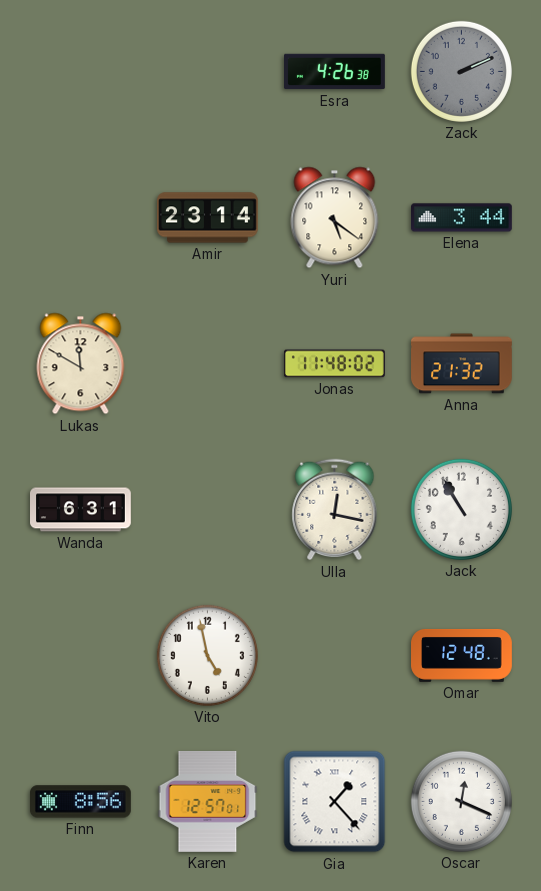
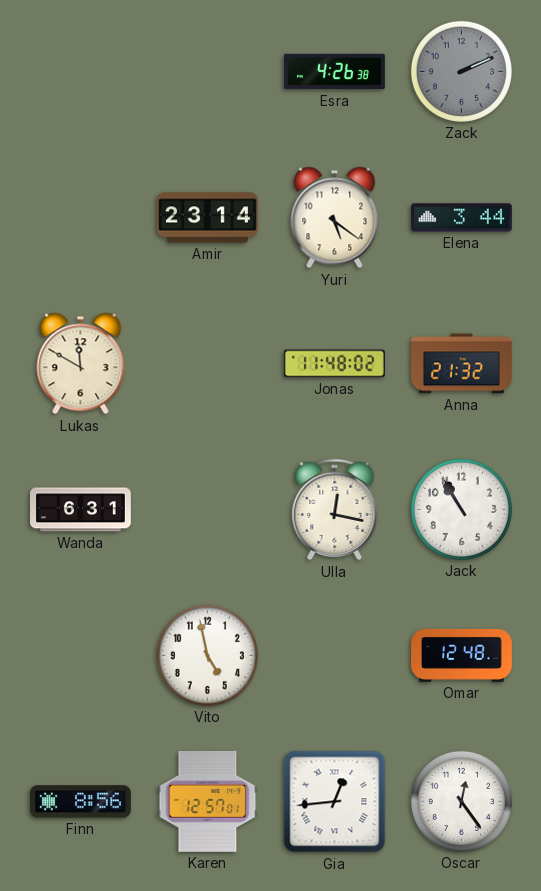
Gia: 1:23 -> 12:44
Oscar: 12:19 -> 12:24
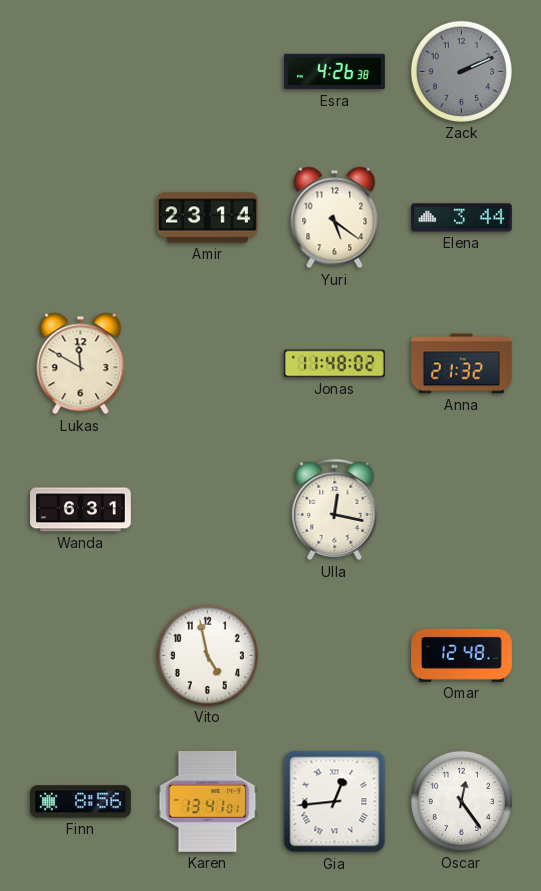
Jack: 10:55 -> none
Karen: 12:57 -> 13:41
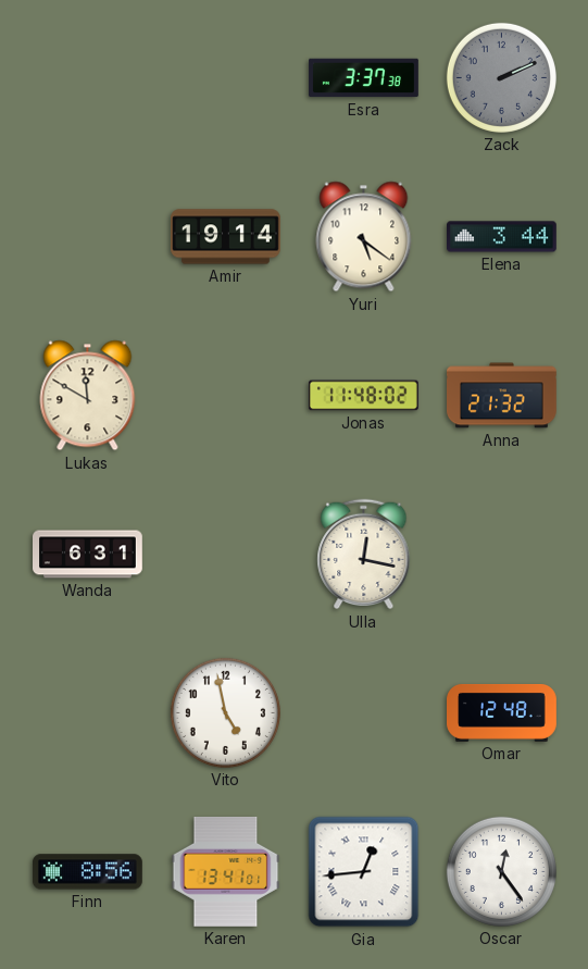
Esra: 4:26 -> 3:37
Amir: 23:14 -> 19:14
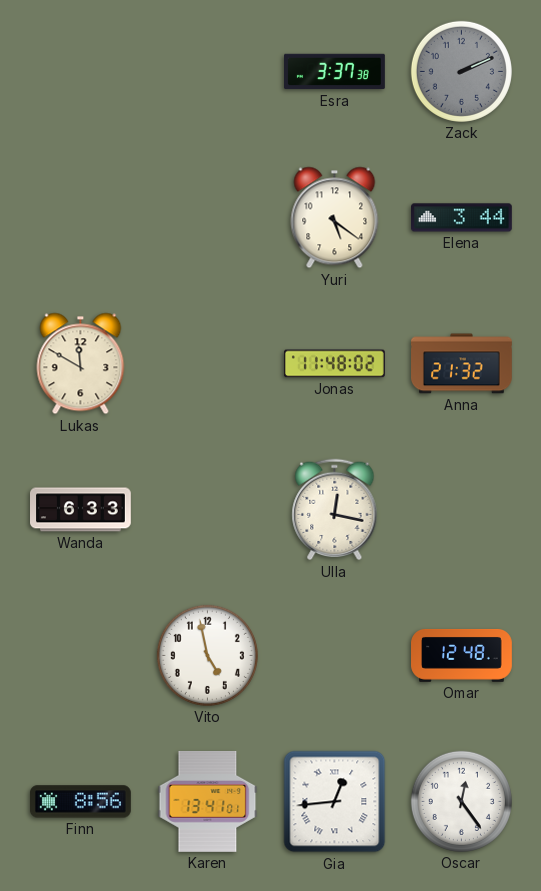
Amir: 19:14 -> none
Wanda: 6:31 -> 6:33
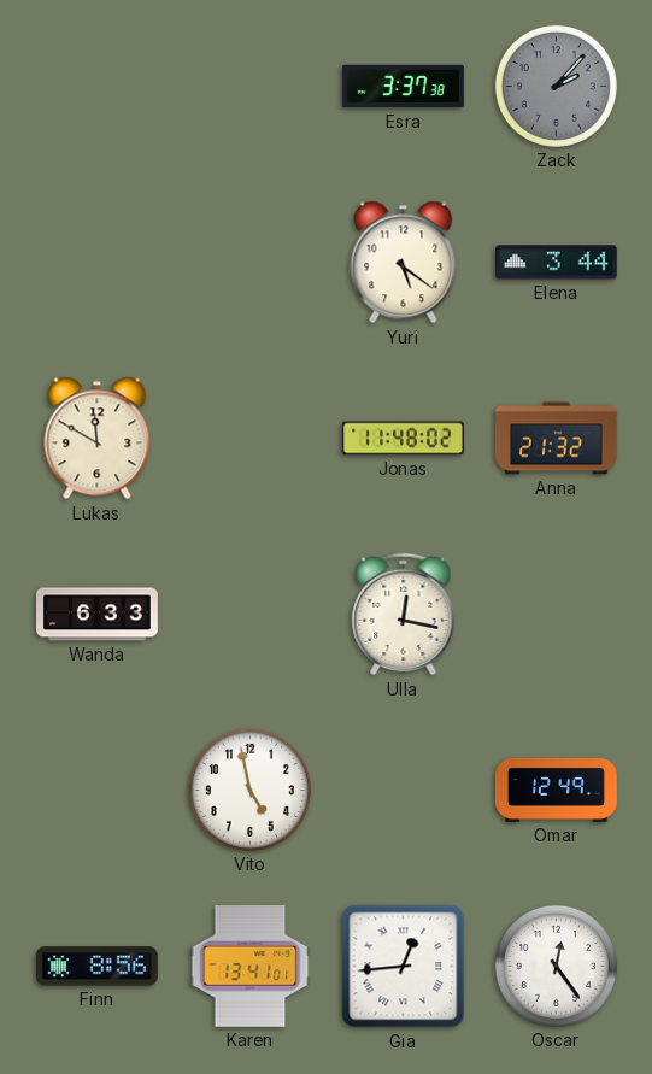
Zack: 2:11 -> 2:07
Omar: 12:48 -> 12:49
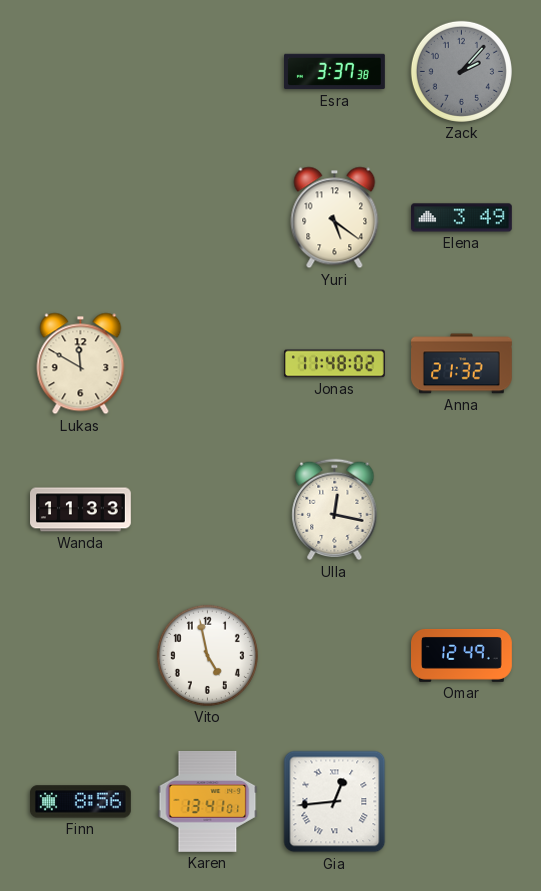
Elena: 3:44 -> 3:49
Wanda: 6:33 -> 11:33
Oscar: 12:24 -> none
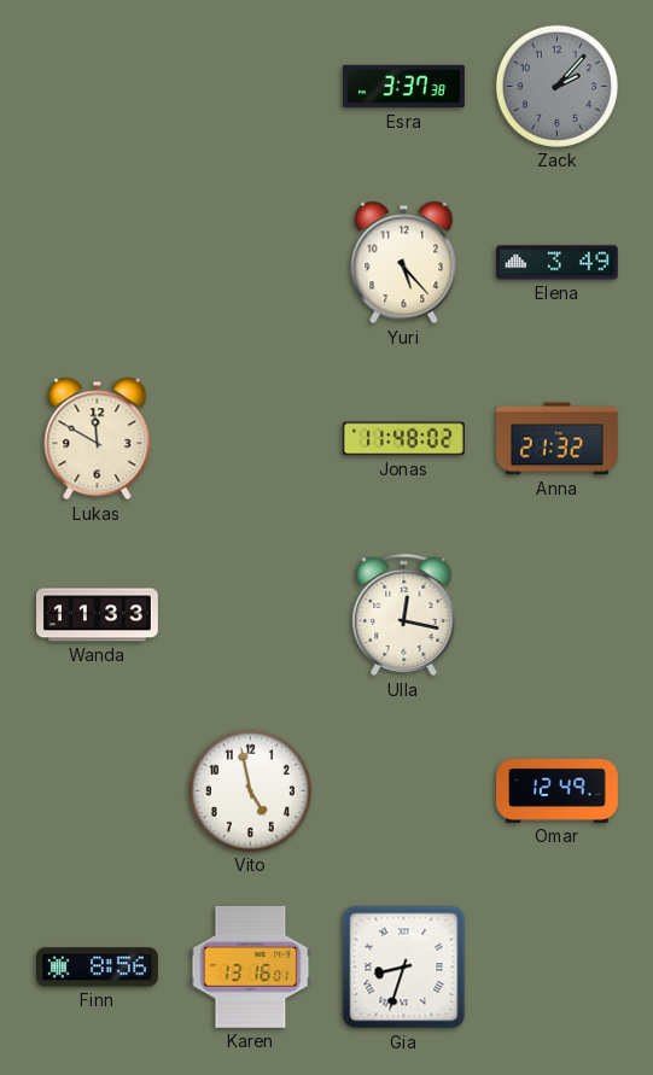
Yuri: 5:21 -> 5:23
Karen: 13:41 -> 13:16
Gia: 12:44 -> 8:33
